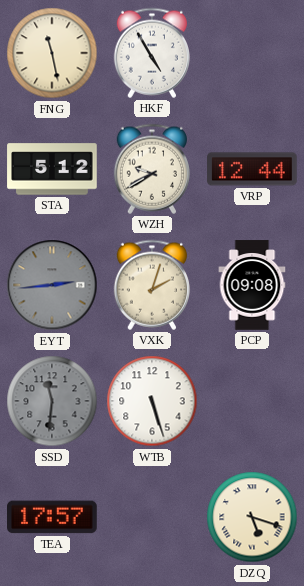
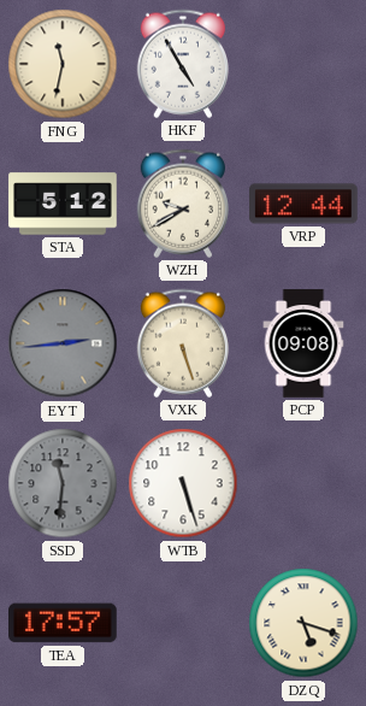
FNG: 11:28 -> 11:32
VXK: 2:03 -> 5:27
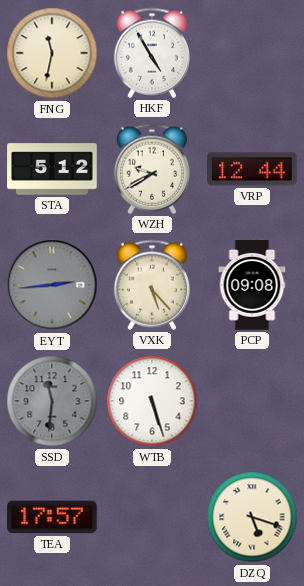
VXK: 5:27 -> 5:23
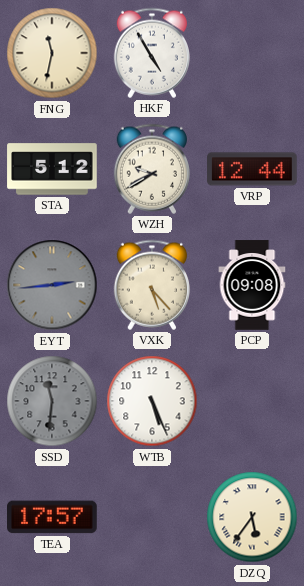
WTB: 5:27 -> 5:26
DZQ: 5:18 -> 5:36
